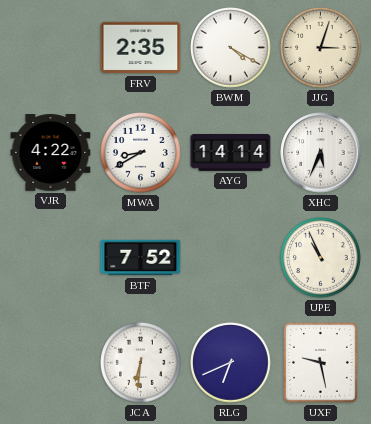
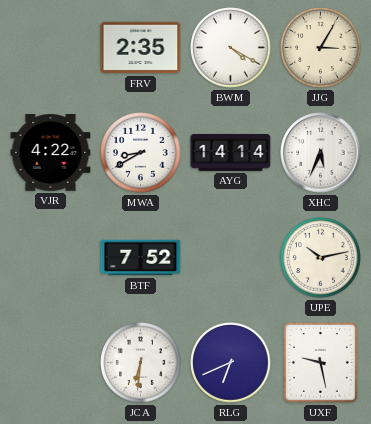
JJG: 3:03 -> 3:05
UPE: 10:56 -> 10:13
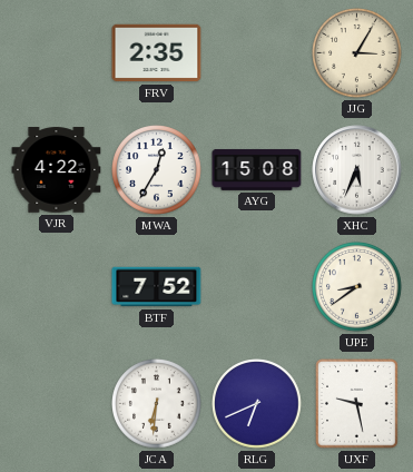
BWM: 4:20 -> none
MWA: 8:40 -> 12:35
AYG: 14:14 -> 15:08
UPE: 10:13 -> 8:39
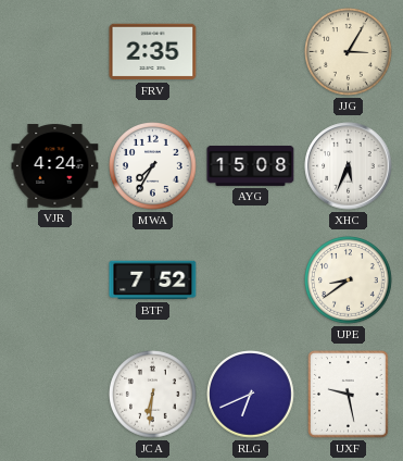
VJR: 4:22 -> 4:24
MWA: 12:35 -> 7:35
